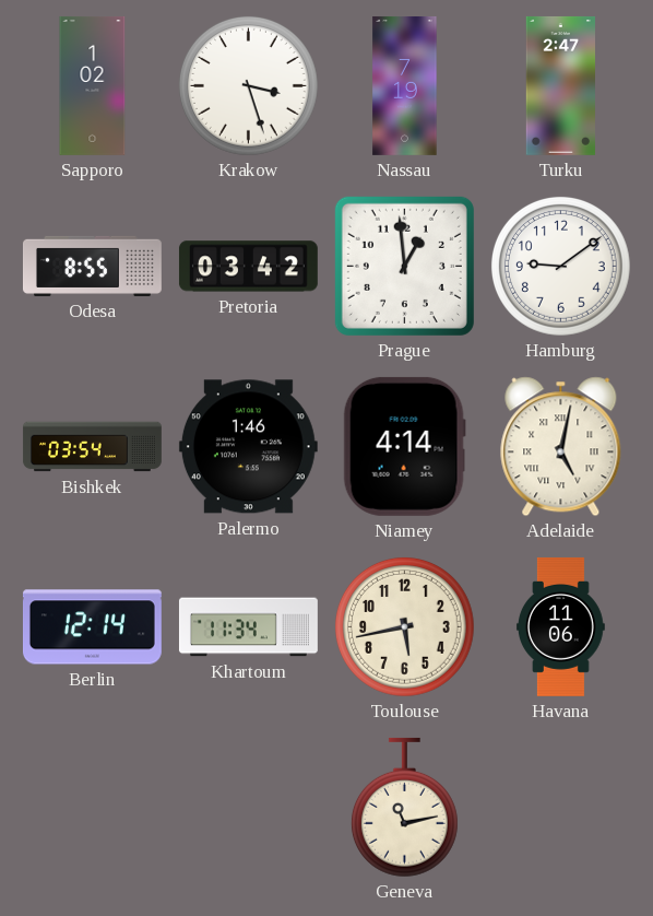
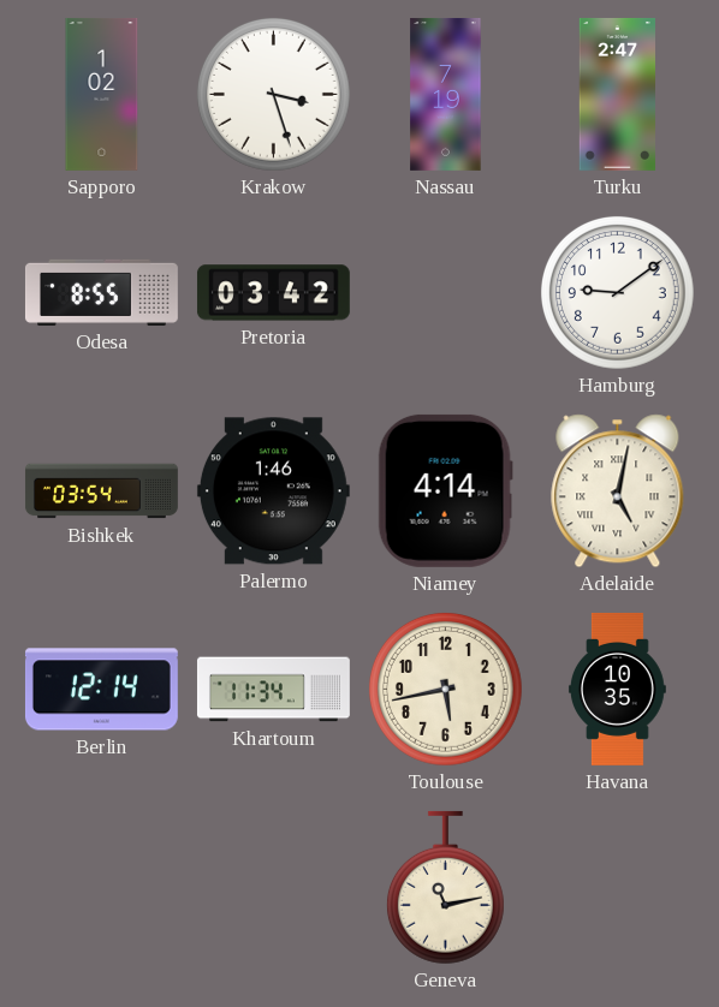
Prague: 12:59 -> none
Havana: 11:06 -> 10:35
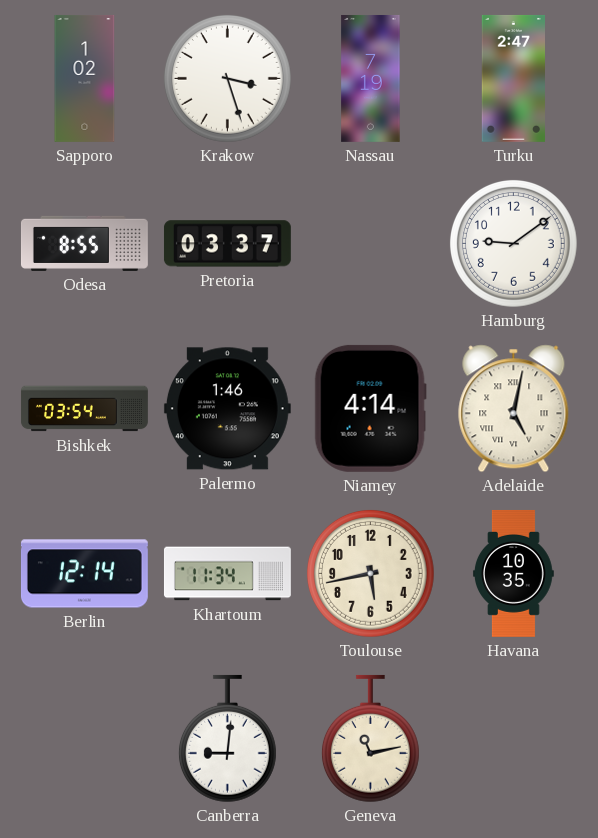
Pretoria: 03:42 -> 03:37
Canberra: none -> 9:01
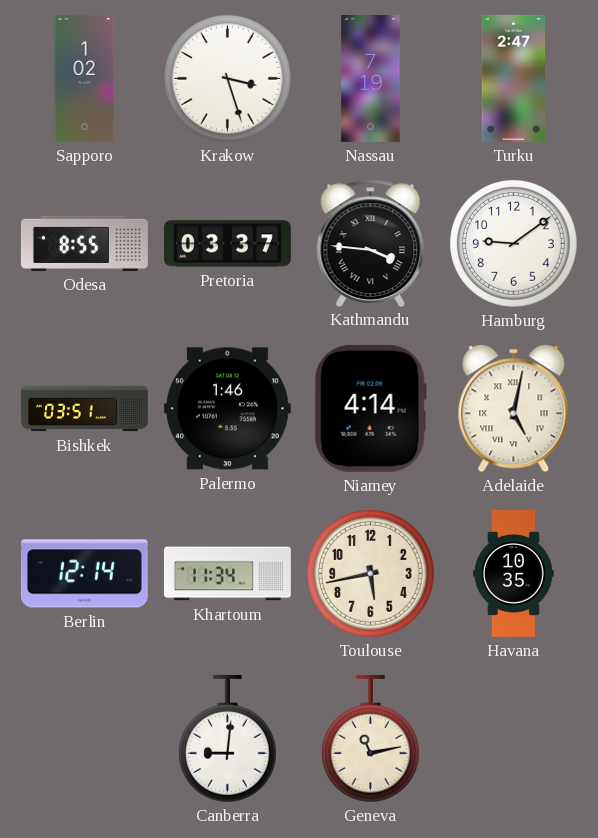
Kathmandu: none -> 3:46
Bishkek: 03:54 -> 03:51
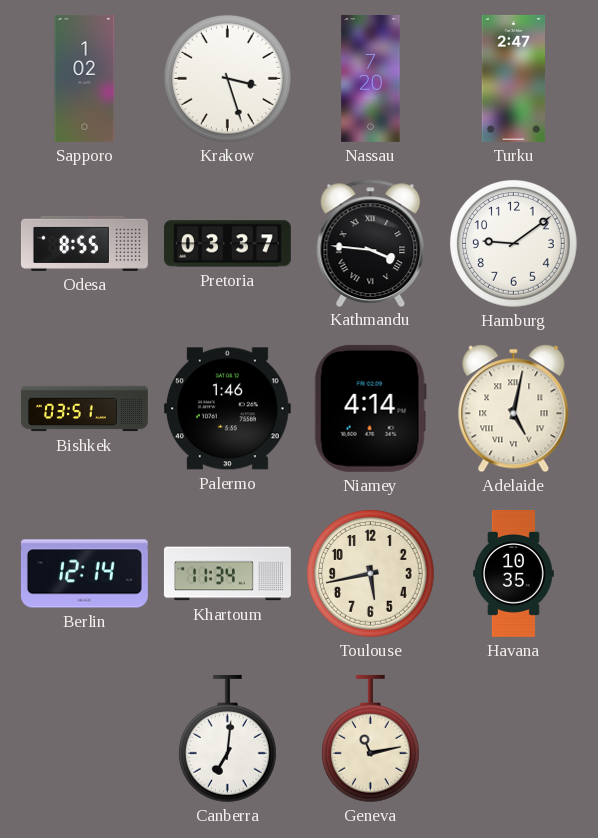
Nassau: 7:19 -> 7:20
Canberra: 9:01 -> 7:01
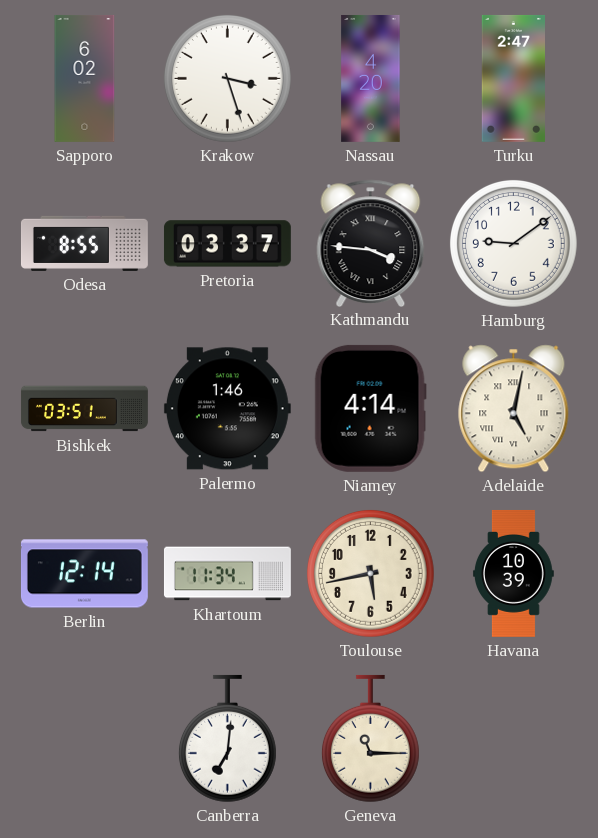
Sapporo: 1:02 -> 6:02
Nassau: 7:20 -> 4:20
Havana: 10:35 -> 10:39
Geneva: 11:13 -> 11:15
